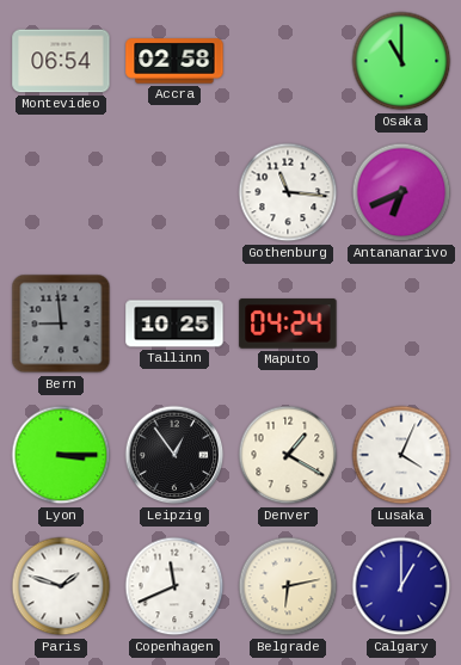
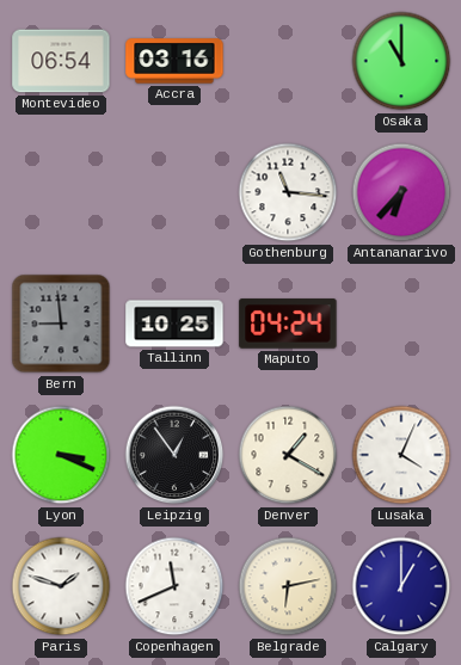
Accra: 02:58 -> 03:16
Antananarivo: 6:41 -> 6:37
Lyon: 3:15 -> 3:19
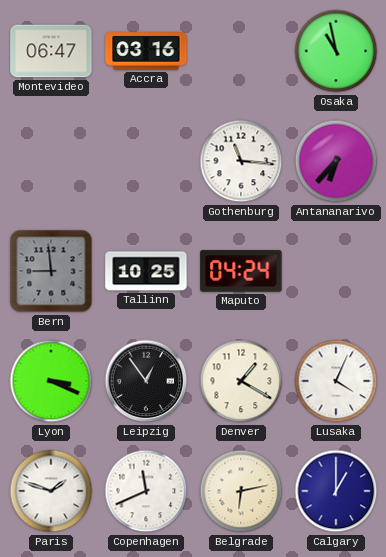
Montevideo: 06:54 -> 06:47
Osaka: 11:00 -> 10:58
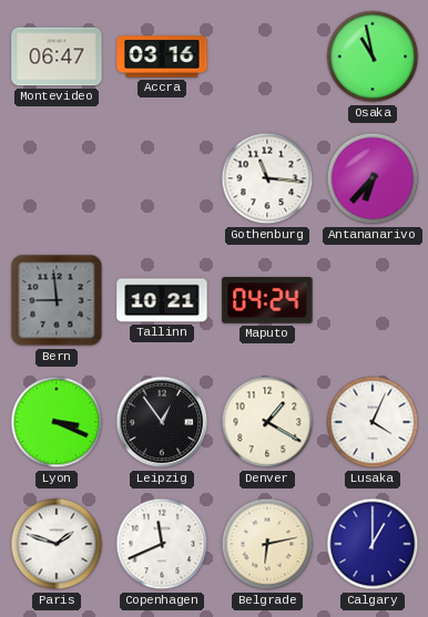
Tallinn: 10:25 -> 10:21
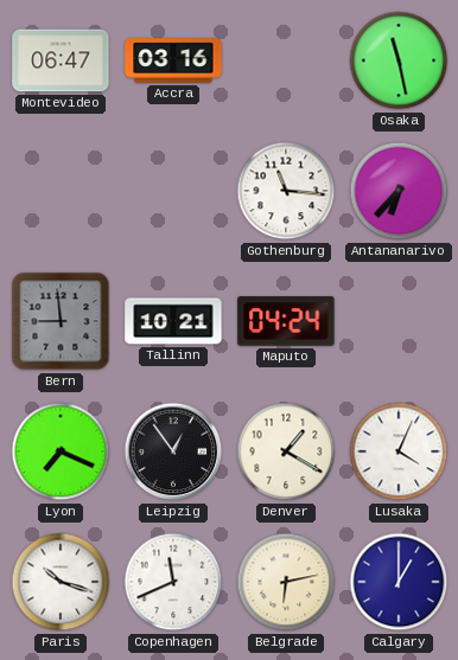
Osaka: 10:58 -> 11:28
Lyon: 3:19 -> 7:19
Paris: 1:48 -> 10:18
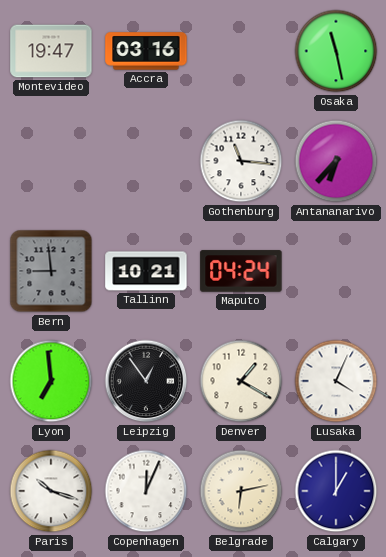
Montevideo: 06:47 -> 19:47
Lyon: 7:19 -> 6:59
Copenhagen: 11:41 -> 12:04
